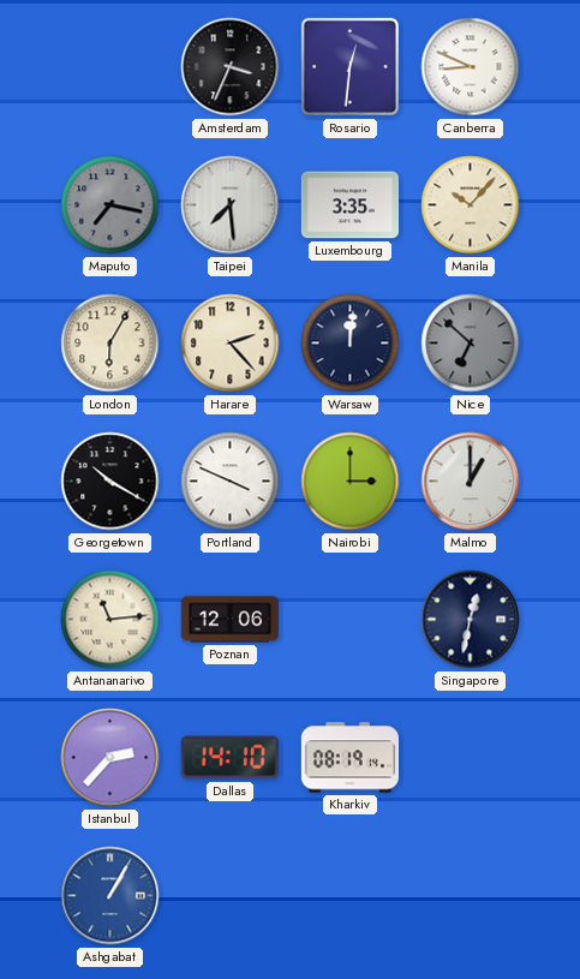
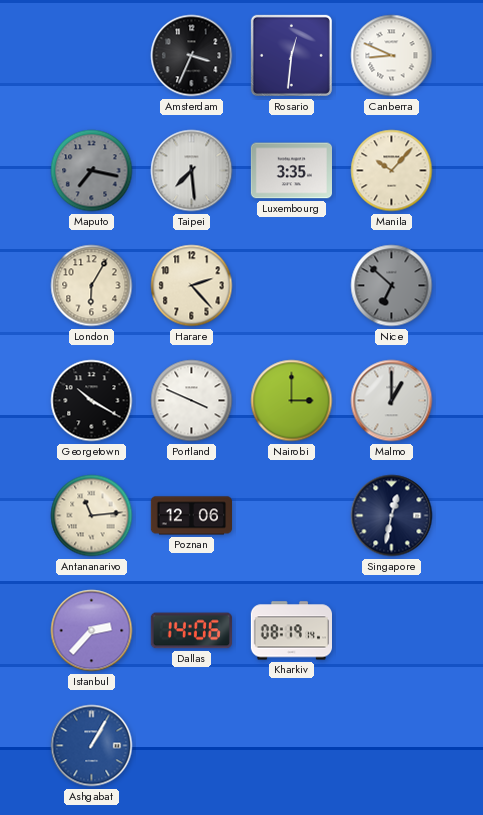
Warsaw: 12:01 -> none
Dallas: 14:10 -> 14:06
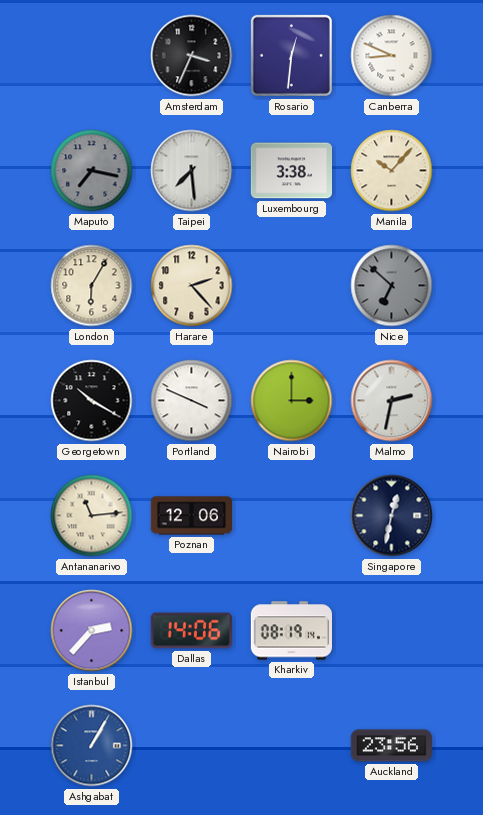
Luxembourg: 3:35 -> 3:38
Malmo: 1:00 -> 2:32
Auckland: none -> 23:56
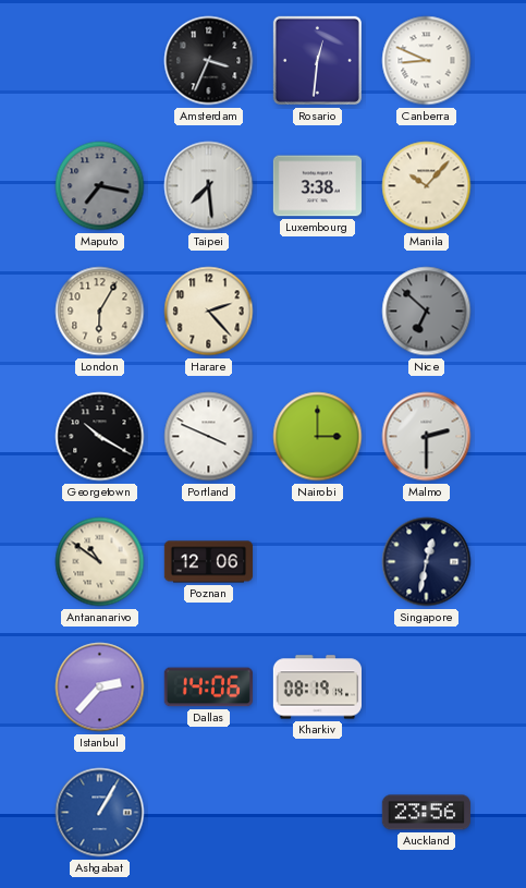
Malmo: 2:32 -> 2:30
Antananarivo: 11:14 -> 10:51
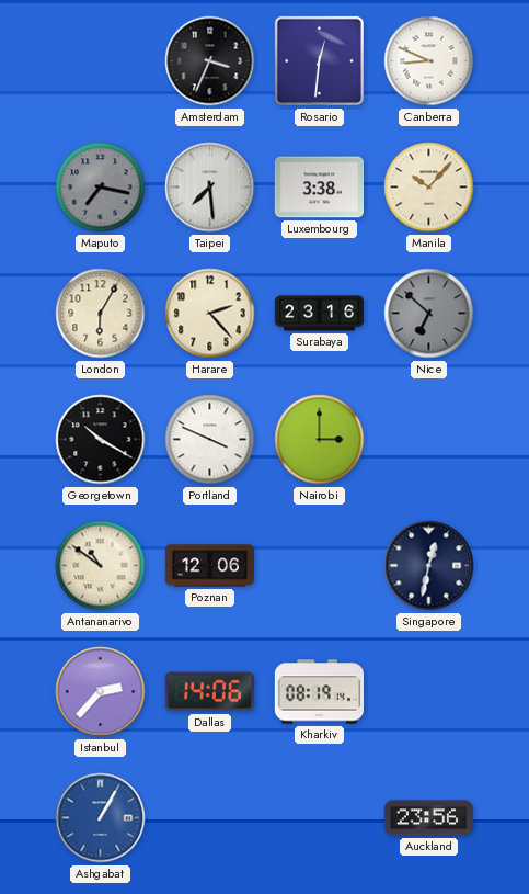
Surabaya: none -> 23:16
Malmo: 2:30 -> none
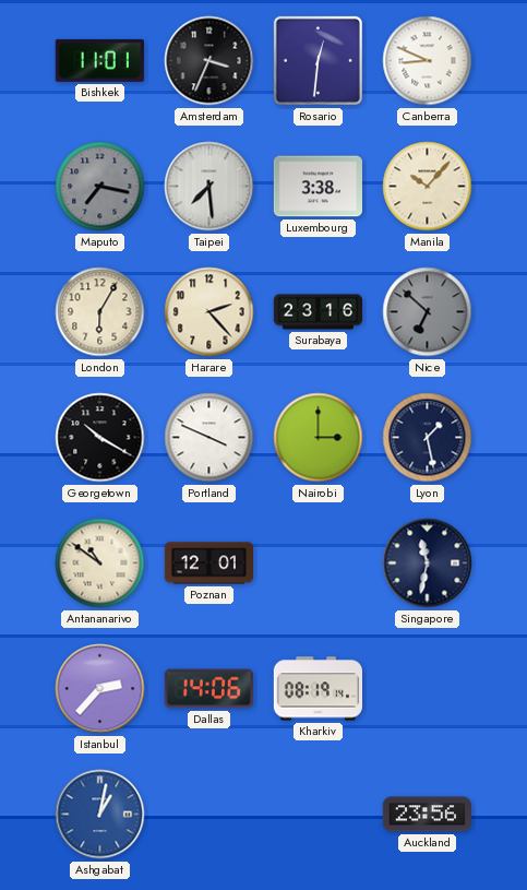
Bishkek: none -> 11:01
Lyon: none -> 1:28
Poznan: 12:06 -> 12:01
Singapore: 12:32 -> 11:32
Ashgabat: 1:05 -> 1:02
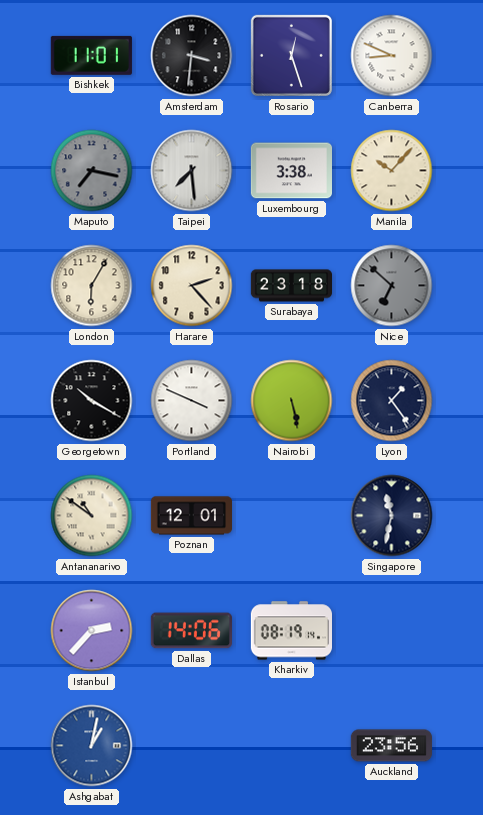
Amsterdam: 3:34 -> 3:31
Rosario: 12:31 -> 12:27
Surabaya: 23:16 -> 23:18
Nairobi: 3:00 -> 5:28
Lyon: 1:28 -> 1:24
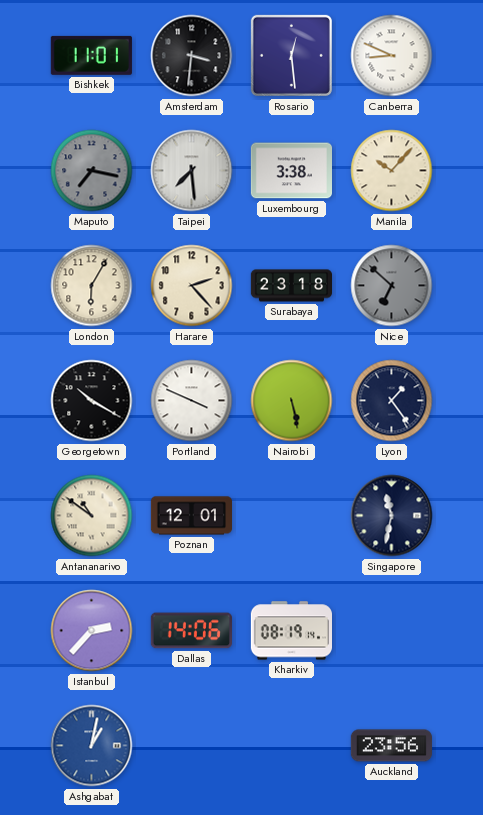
Rosario: 12:27 -> 12:29
